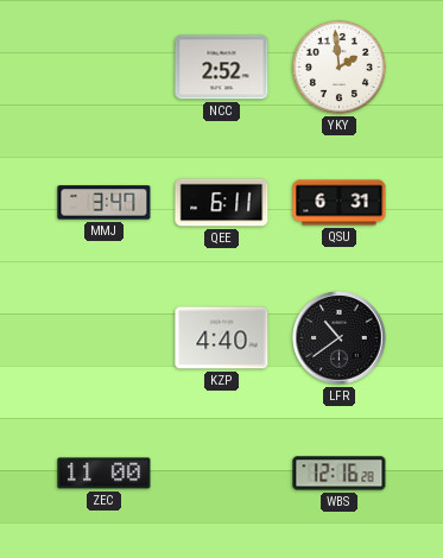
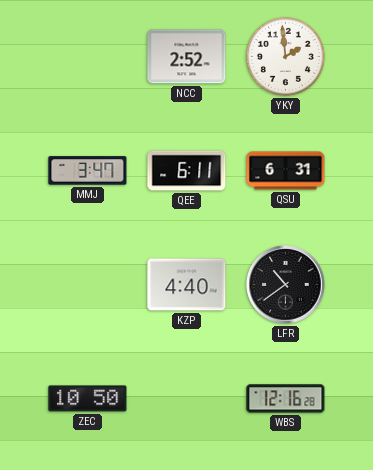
ZEC: 11:00 -> 10:50
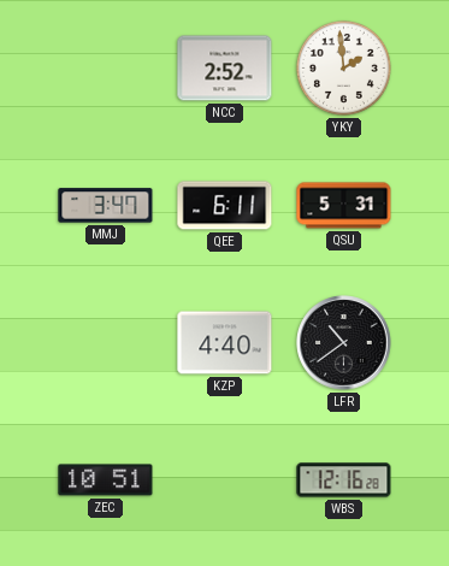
QSU: 6:31 -> 5:31
ZEC: 10:50 -> 10:51
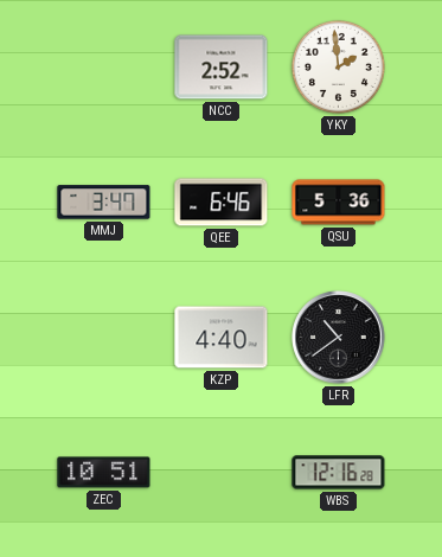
QEE: 6:11 -> 6:46
QSU: 5:31 -> 5:36
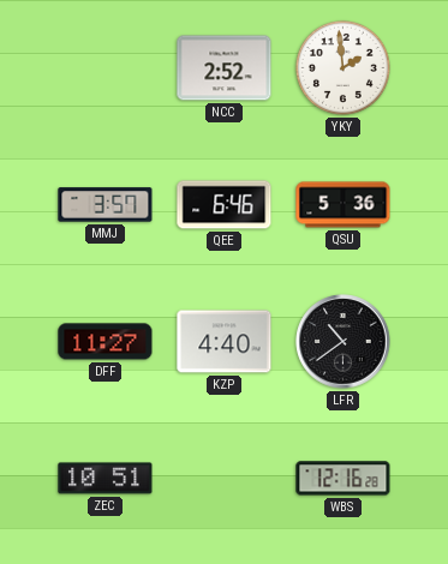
MMJ: 3:47 -> 3:57
DFF: none -> 11:27
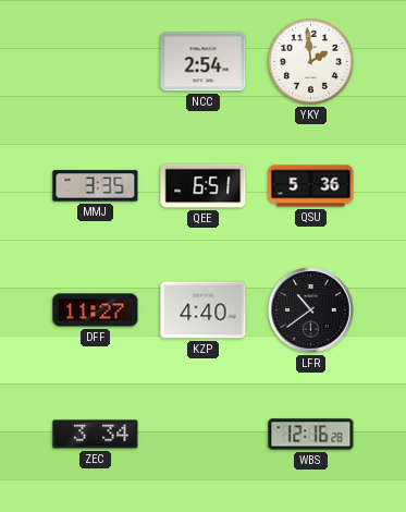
NCC: 2:52 -> 2:54
MMJ: 3:57 -> 3:35
QEE: 6:46 -> 6:51
ZEC: 10:51 -> 3:34
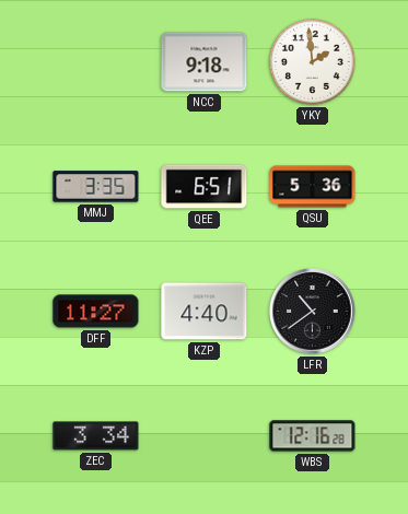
NCC: 2:54 -> 9:18
